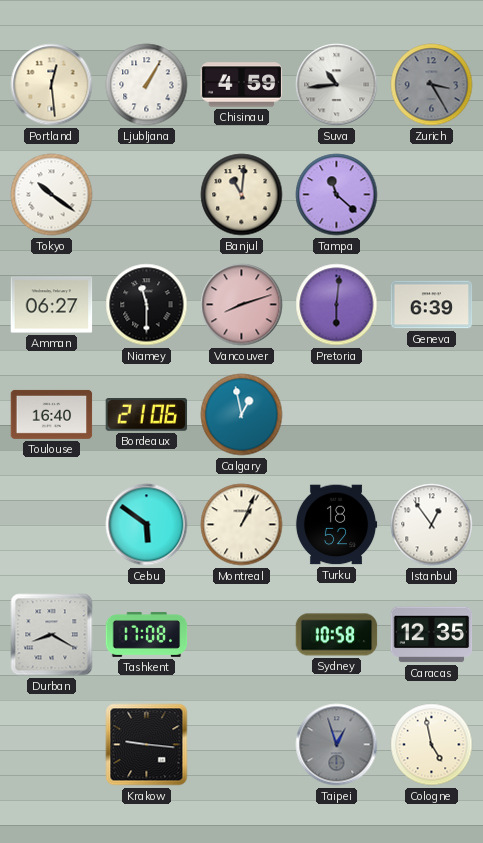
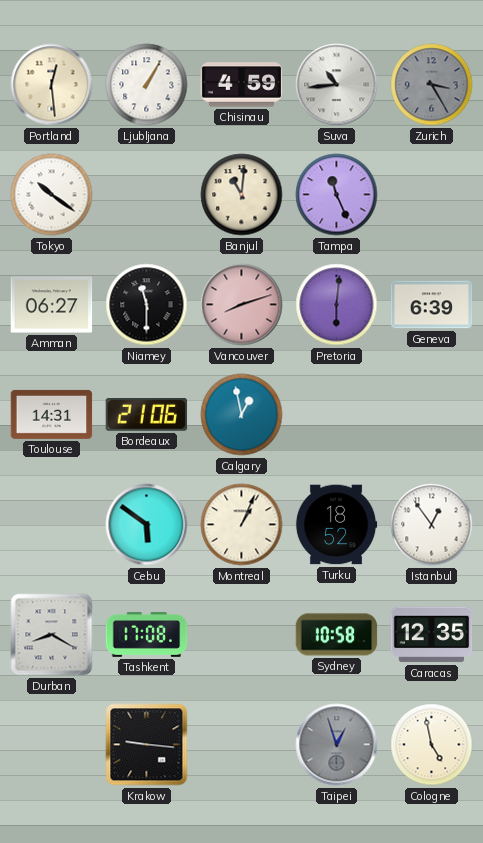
Tampa: 11:22 -> 11:26
Toulouse: 16:40 -> 14:31
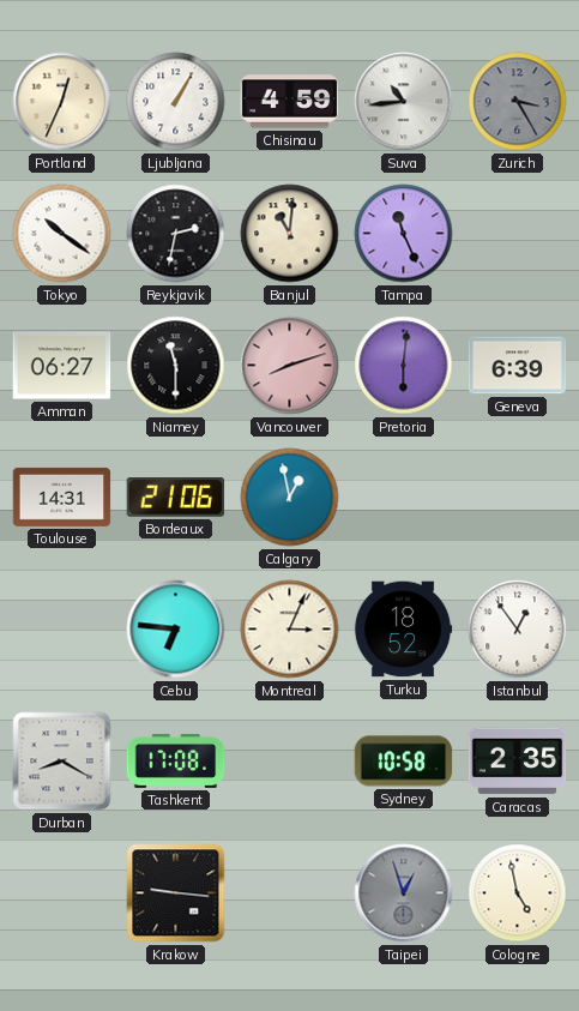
Portland: 12:29 -> 12:34
Reykjavik: none -> 2:32
Cebu: 5:51 -> 6:46
Montreal: 1:04 -> 3:04
Caracas: 12:35 -> 2:35
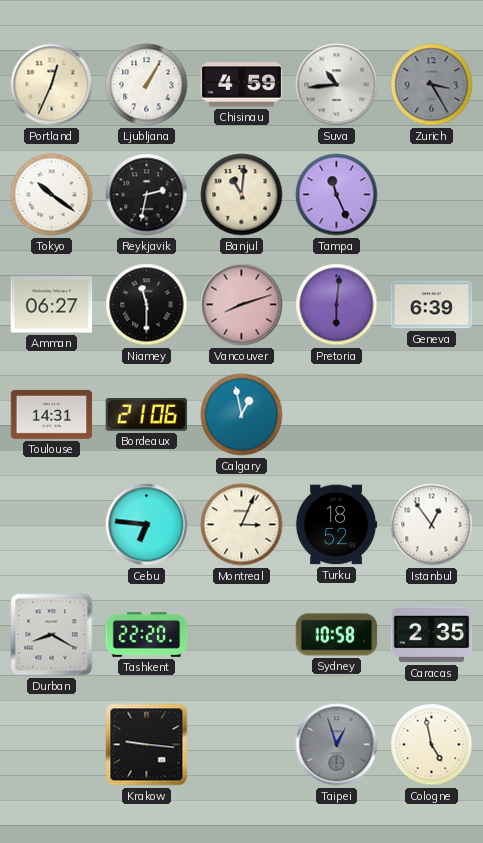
Tashkent: 17:08 -> 22:20
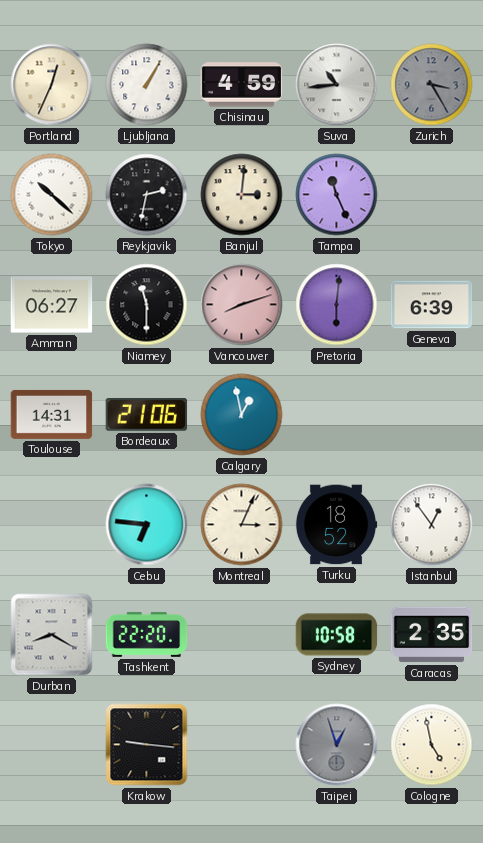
Tokyo: 10:21 -> 10:22
Banjul: 11:01 -> 3:01
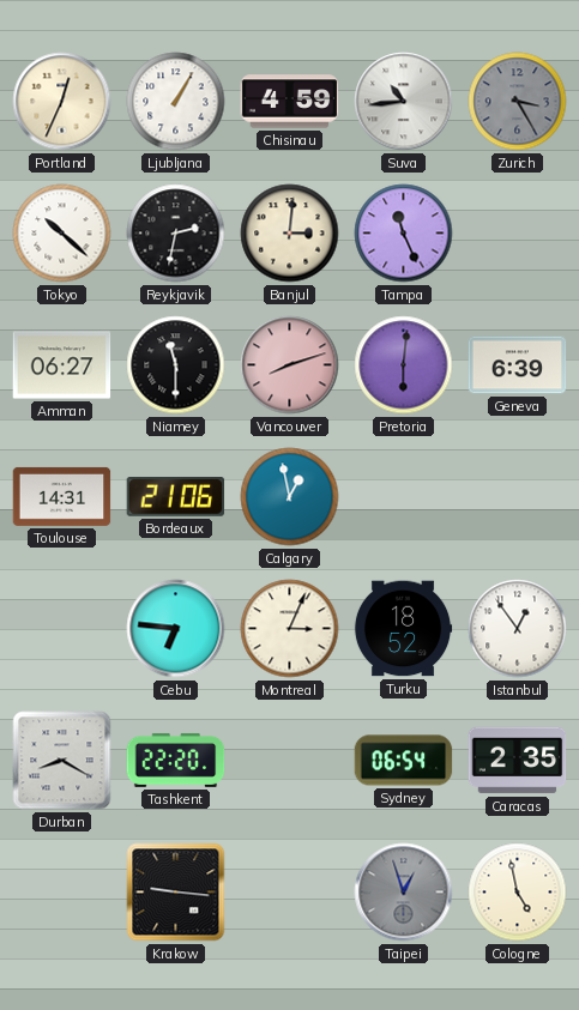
Sydney: 10:58 -> 06:54
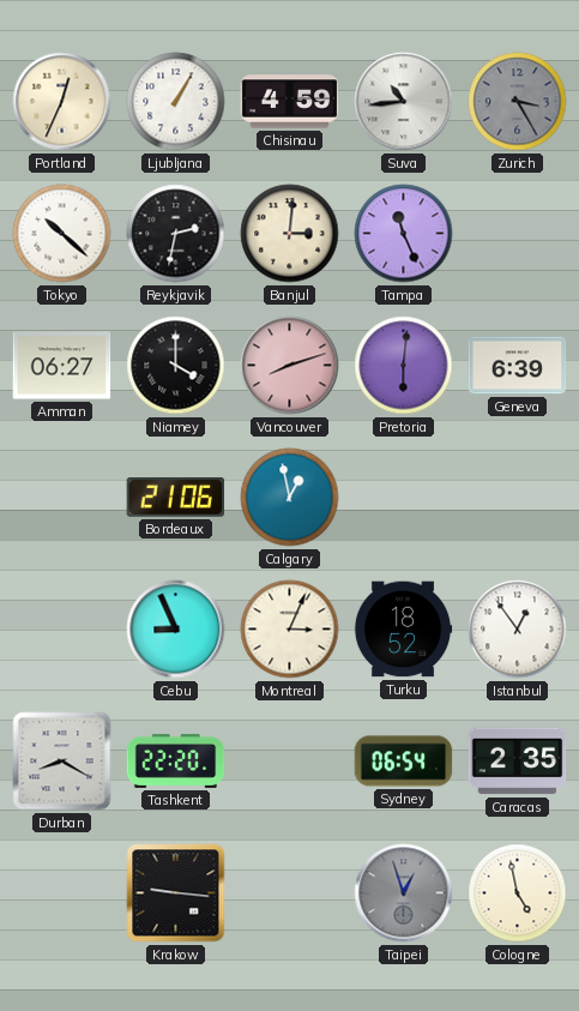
Niamey: 11:30 -> 4:00
Toulouse: 14:31 -> none
Cebu: 6:46 -> 8:56
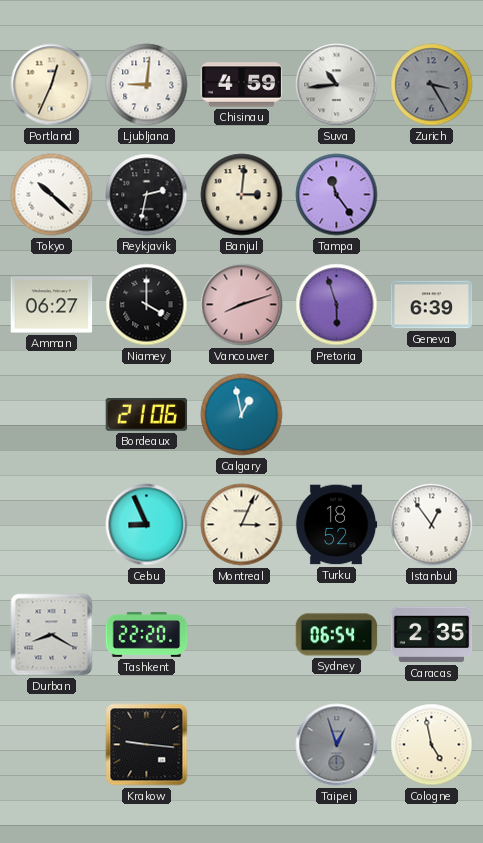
Ljubljana: 1:05 -> 9:01
Tampa: 11:26 -> 11:24
Pretoria: 6:01 -> 5:57
